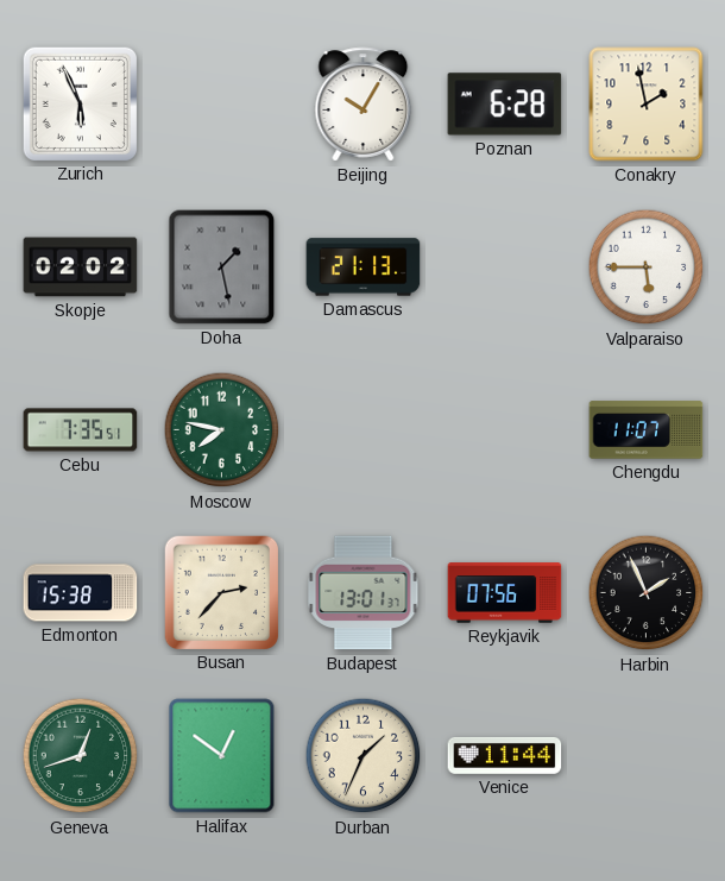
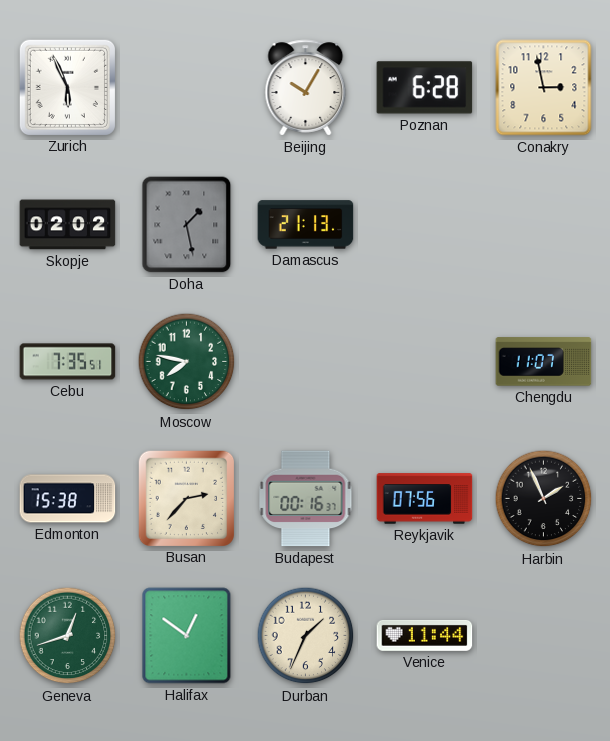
Conakry: 1:58 -> 2:58
Valparaiso: 5:45 -> none
Budapest: 13:01 -> 00:16
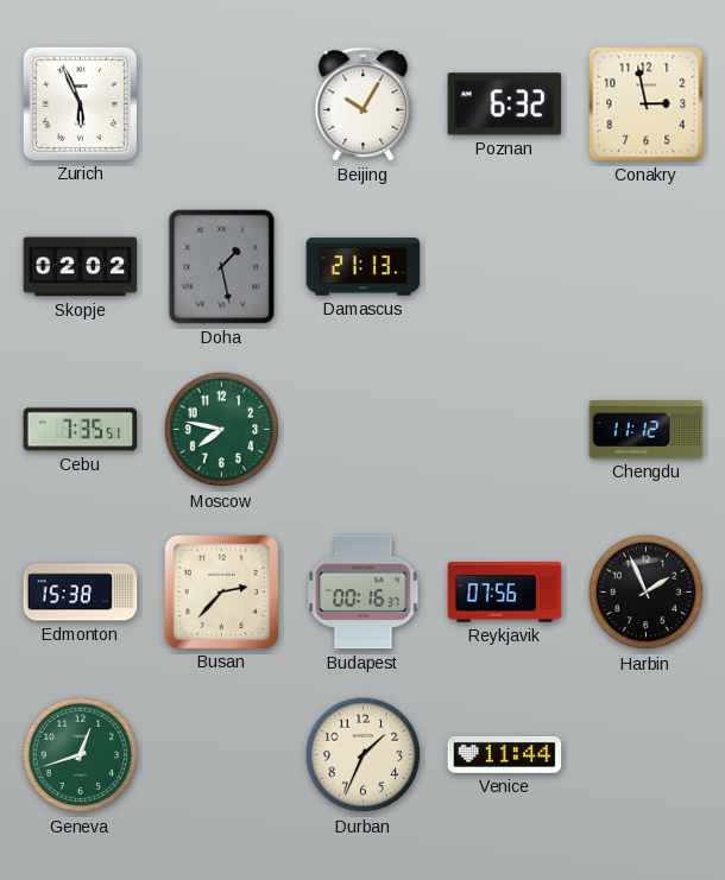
Poznan: 6:28 -> 6:32
Chengdu: 11:07 -> 11:12
Halifax: 12:51 -> none
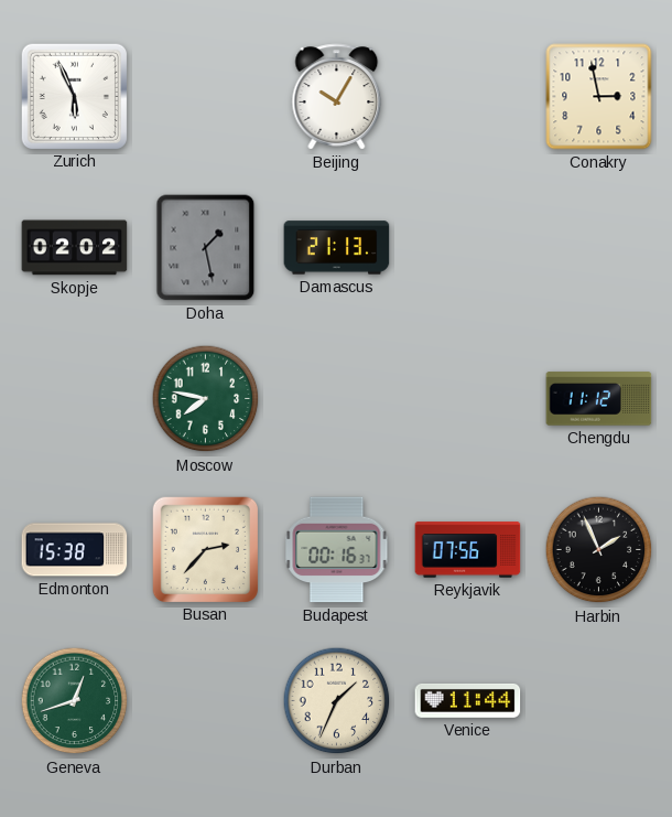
Poznan: 6:32 -> none
Cebu: 7:35 -> none
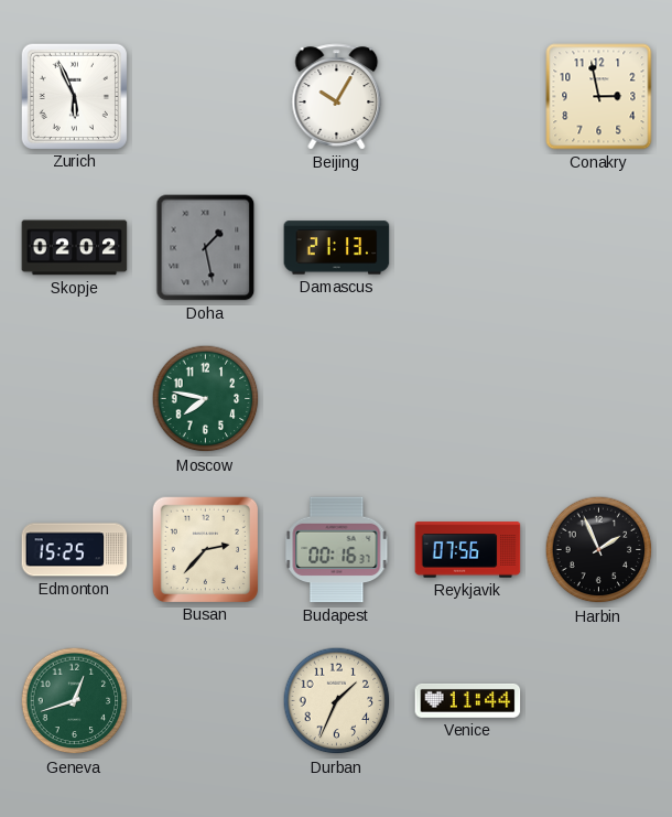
Chengdu: 11:12 -> none
Edmonton: 15:38 -> 15:25
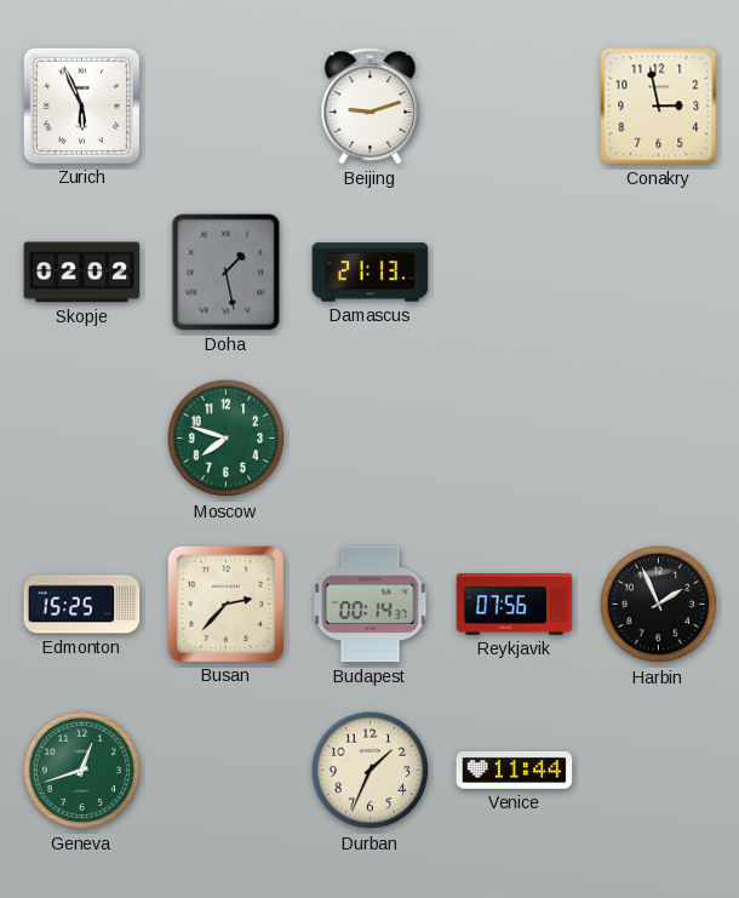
Beijing: 10:05 -> 9:12
Moscow: 7:47 -> 7:48
Budapest: 00:16 -> 00:14
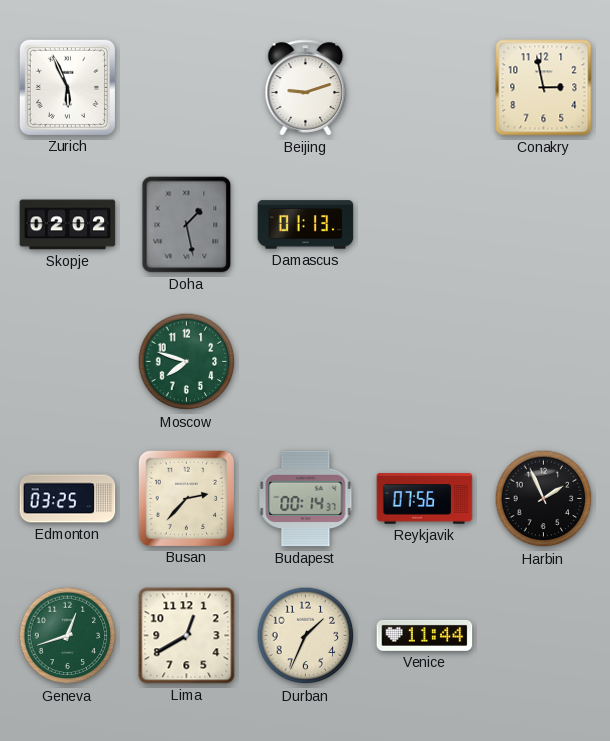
Damascus: 21:13 -> 01:13
Edmonton: 15:25 -> 03:25
Lima: none -> 12:40
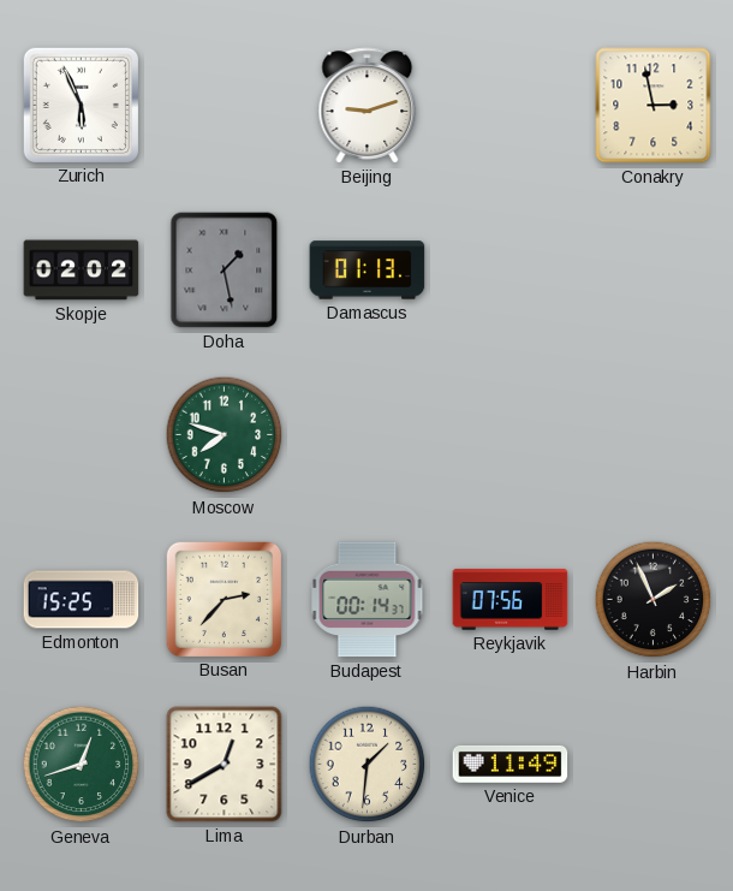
Edmonton: 03:25 -> 15:25
Durban: 1:34 -> 1:31
Venice: 11:44 -> 11:49
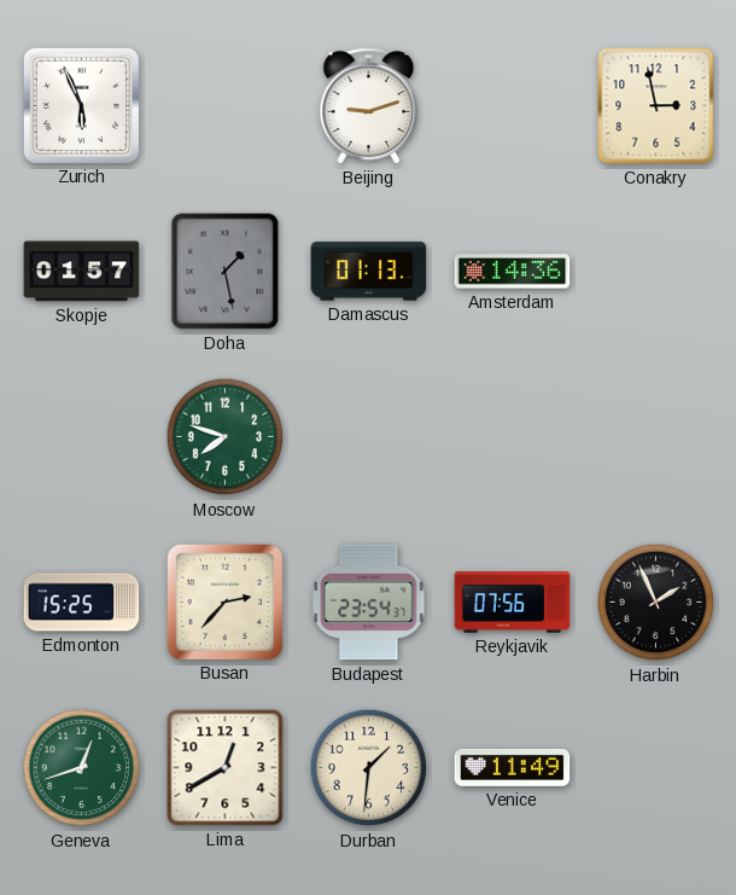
Skopje: 02:02 -> 01:57
Amsterdam: none -> 14:36
Budapest: 00:14 -> 23:54
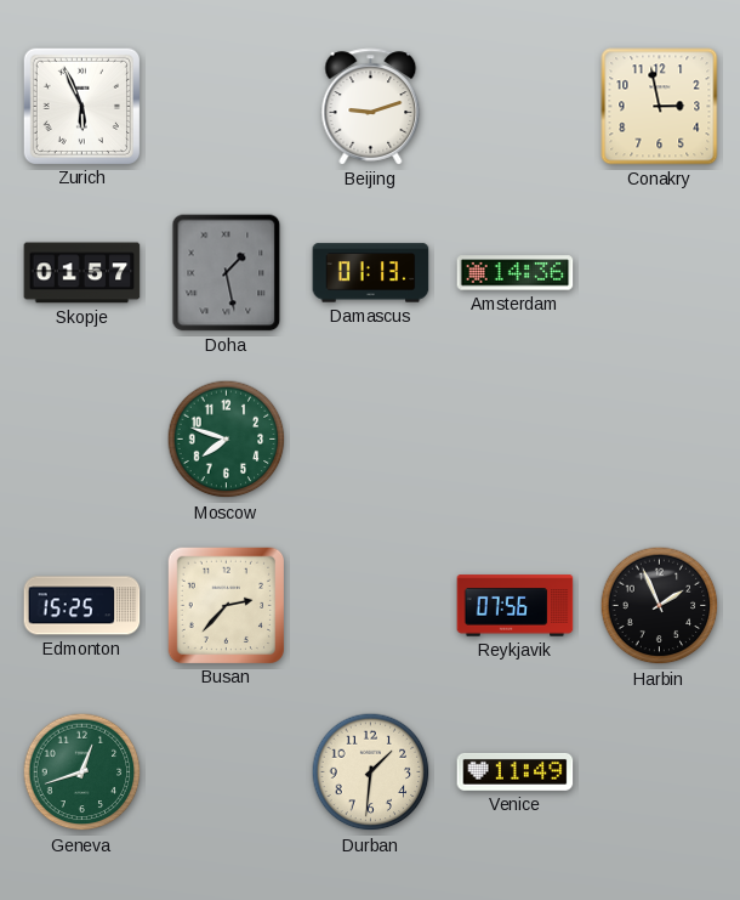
Budapest: 23:54 -> none
Lima: 12:40 -> none
